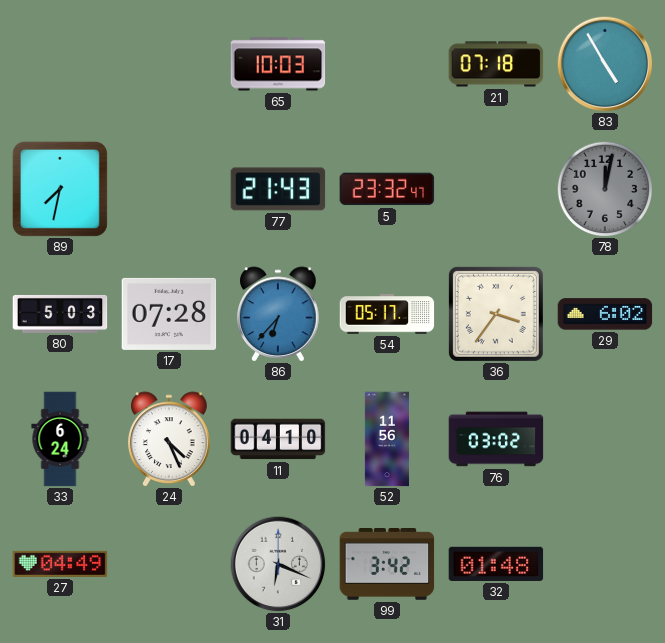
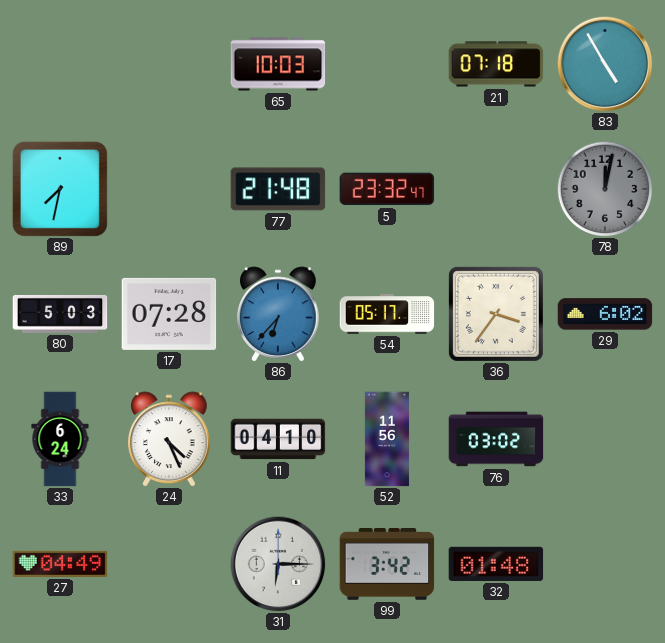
77: 21:43 -> 21:48
31: 6:19 -> 6:15
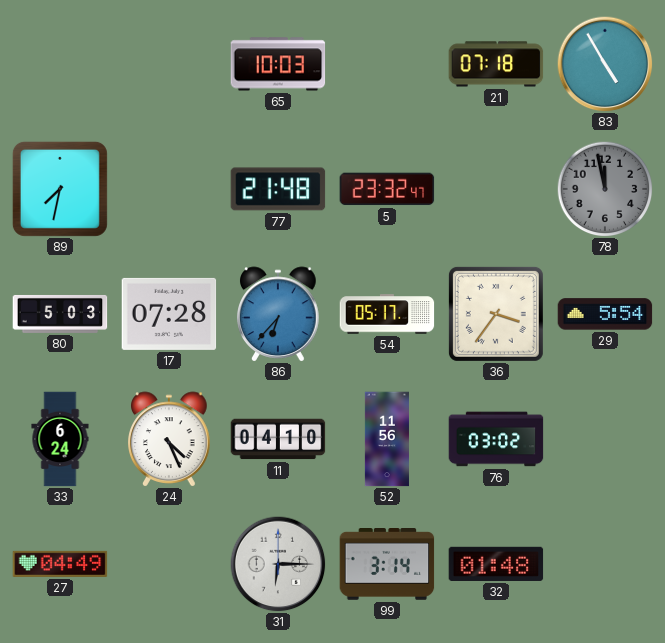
78: 12:02 -> 11:58
29: 6:02 -> 5:54
99: 3:42 -> 3:14
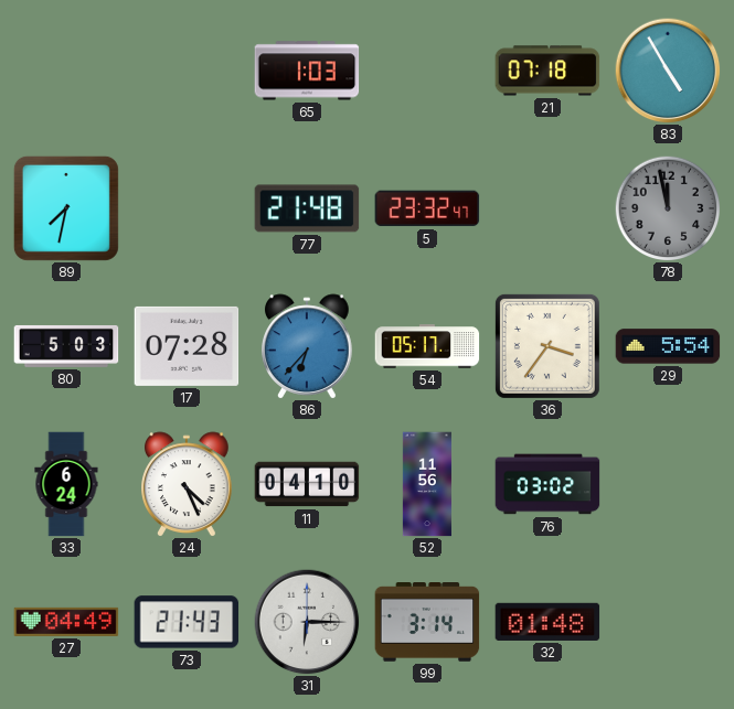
65: 10:03 -> 1:03
73: none -> 21:43
